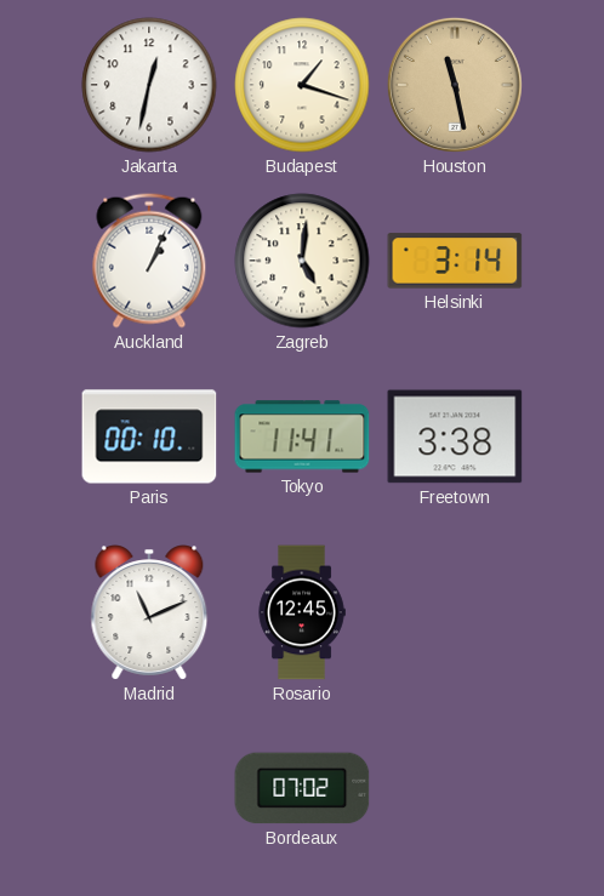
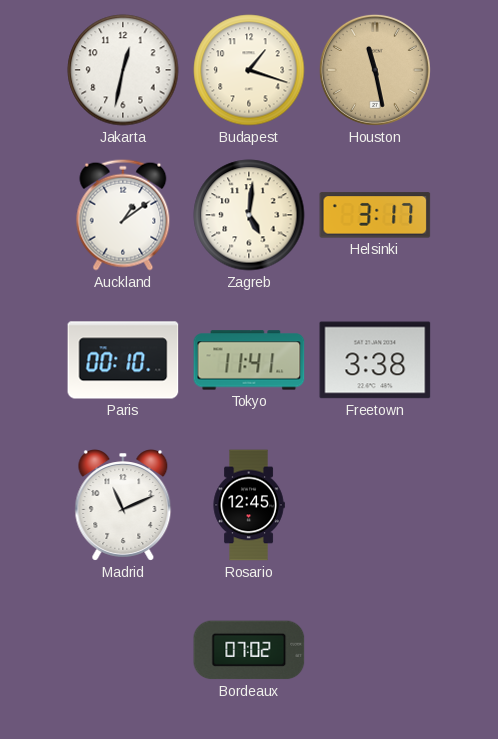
Auckland: 1:04 -> 1:09
Helsinki: 3:14 -> 3:17
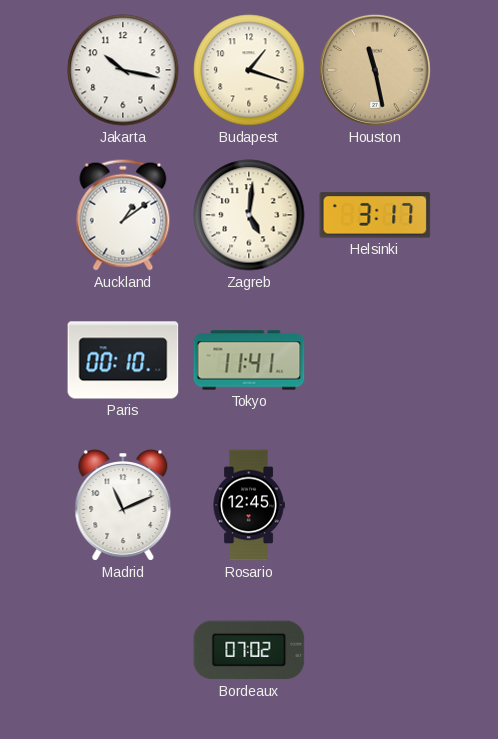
Jakarta: 12:32 -> 10:17
Freetown: 3:38 -> none
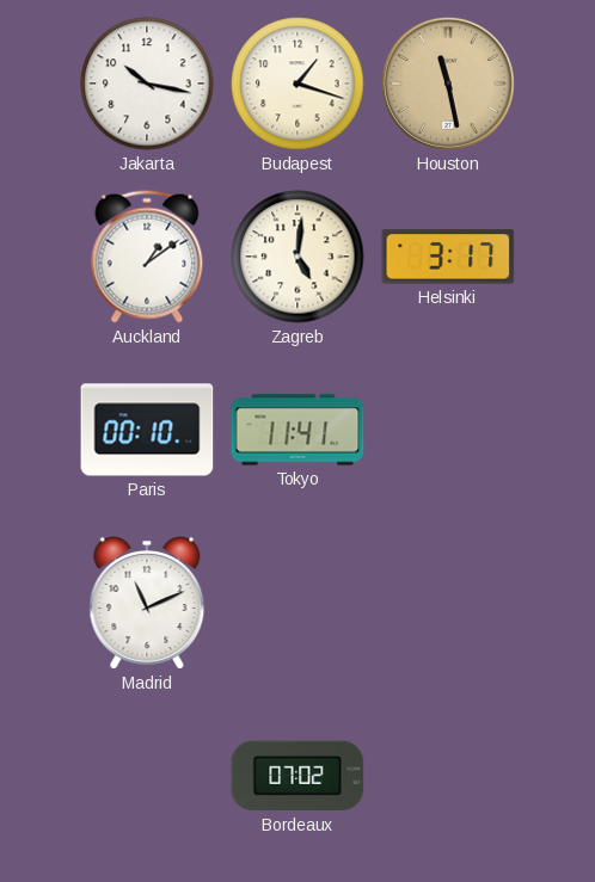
Rosario: 12:45 -> none
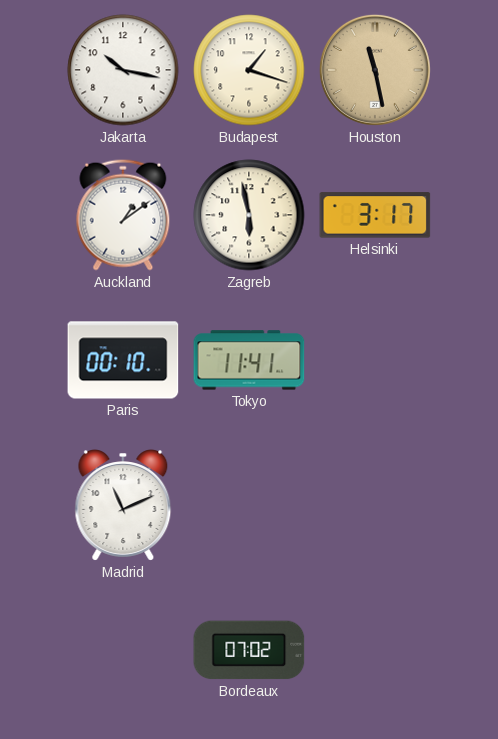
Zagreb: 5:01 -> 5:58
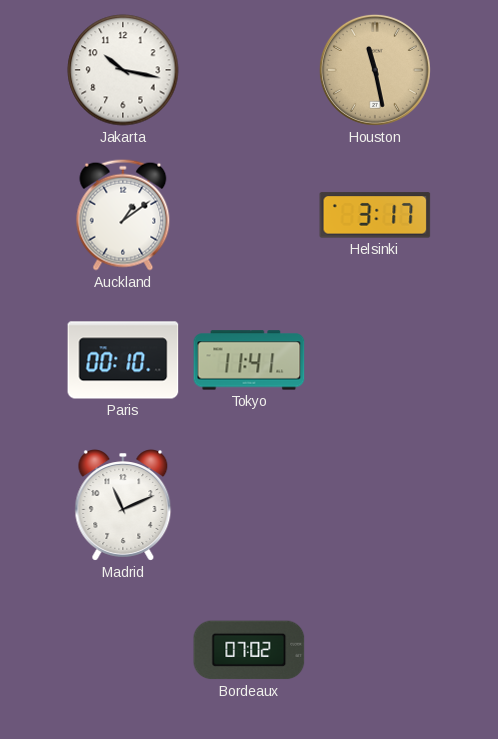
Budapest: 1:18 -> none
Zagreb: 5:58 -> none
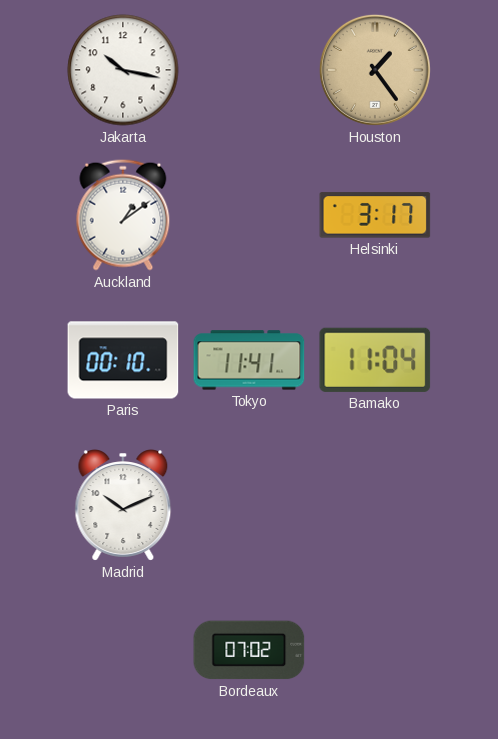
Houston: 11:28 -> 1:24
Bamako: none -> 11:04
Madrid: 11:11 -> 10:11
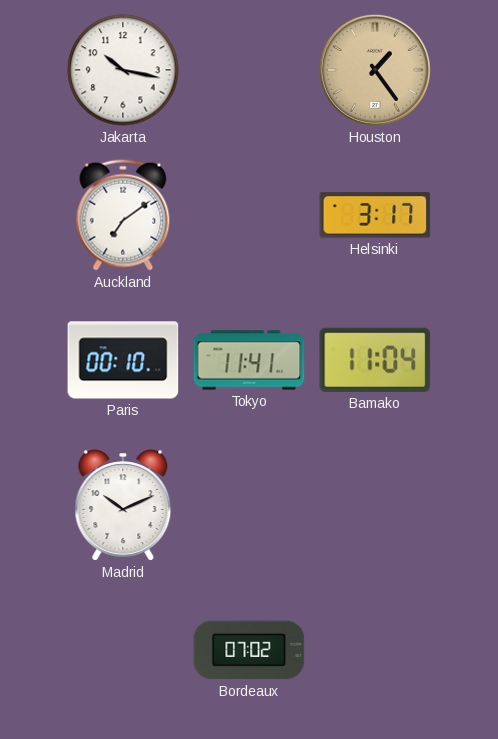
Auckland: 1:09 -> 7:09
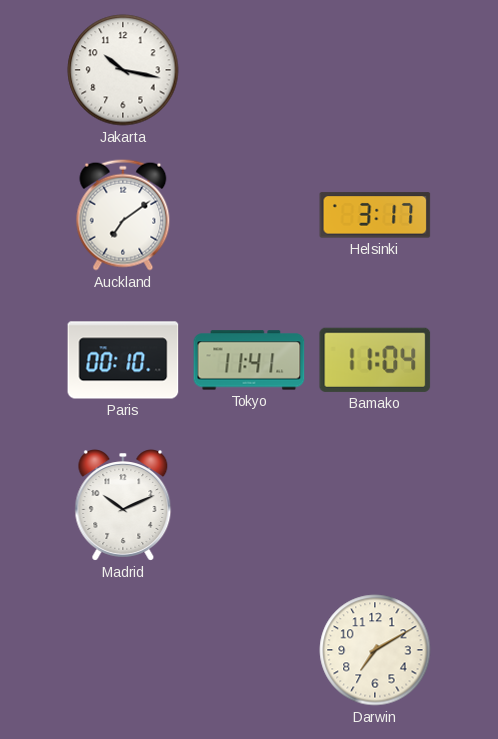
Houston: 1:24 -> none
Bordeaux: 07:02 -> none
Darwin: none -> 7:10
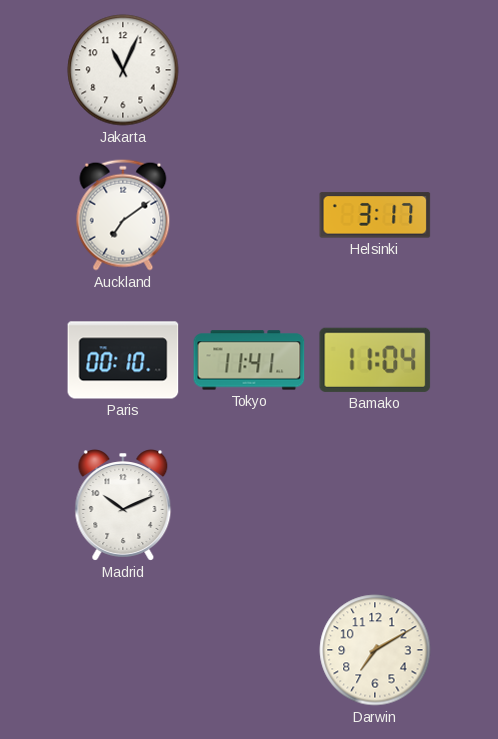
Jakarta: 10:17 -> 11:04
